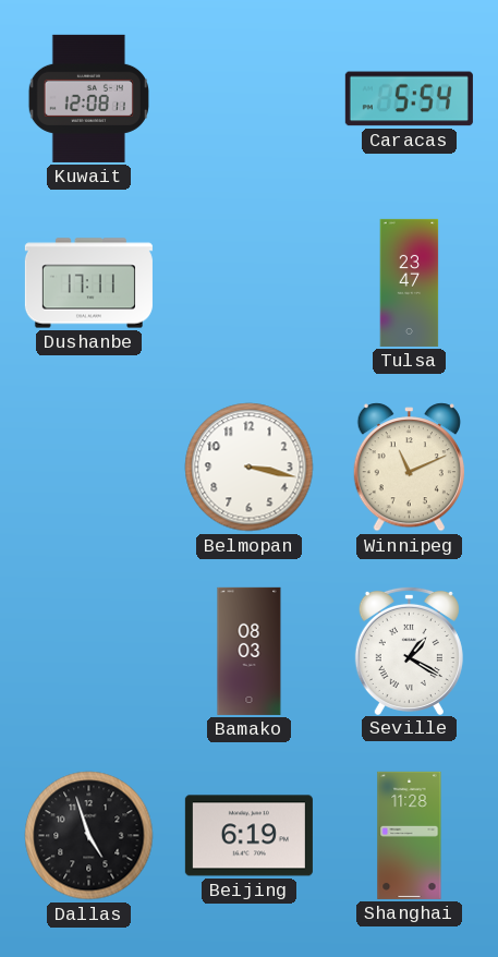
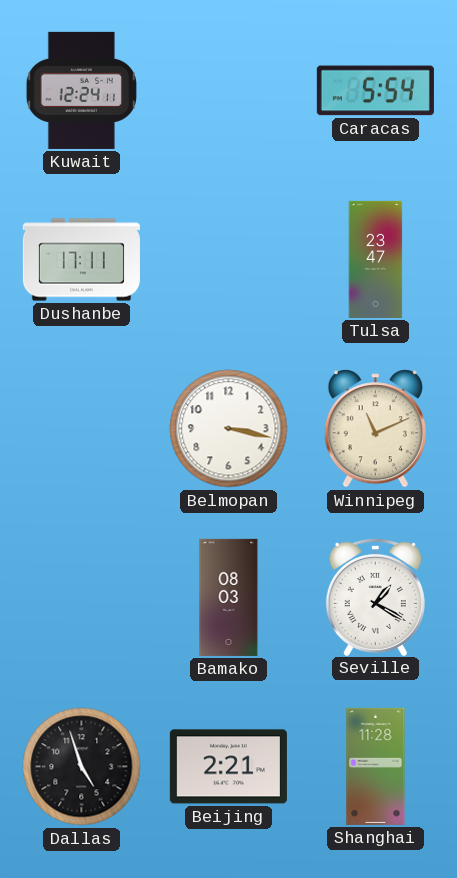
Kuwait: 12:08 -> 12:24
Beijing: 6:19 -> 2:21
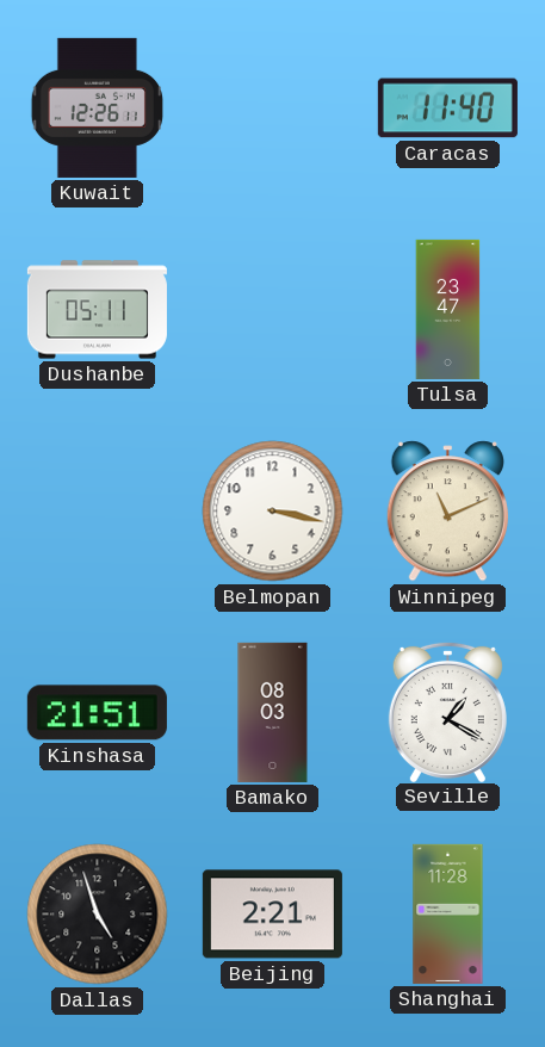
Kuwait: 12:24 -> 12:26
Caracas: 5:54 -> 11:40
Dushanbe: 17:11 -> 05:11
Kinshasa: none -> 21:51
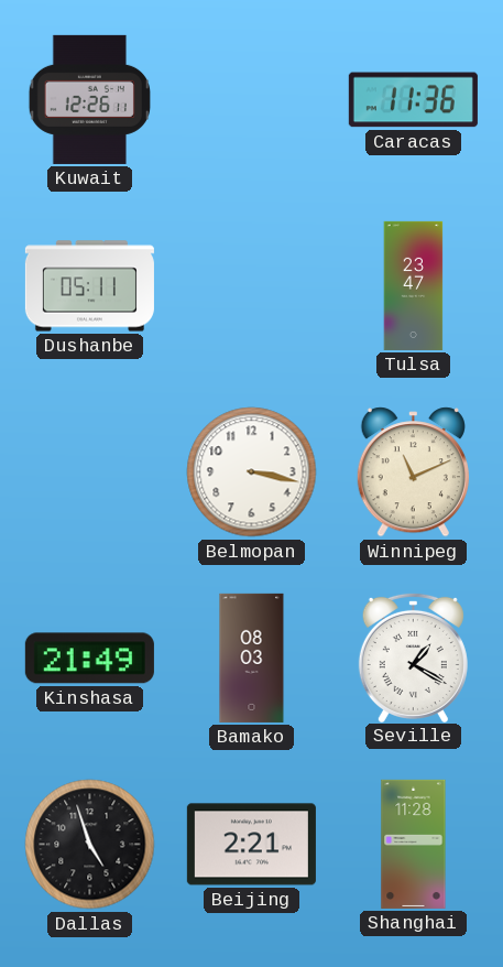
Caracas: 11:40 -> 11:36
Kinshasa: 21:51 -> 21:49
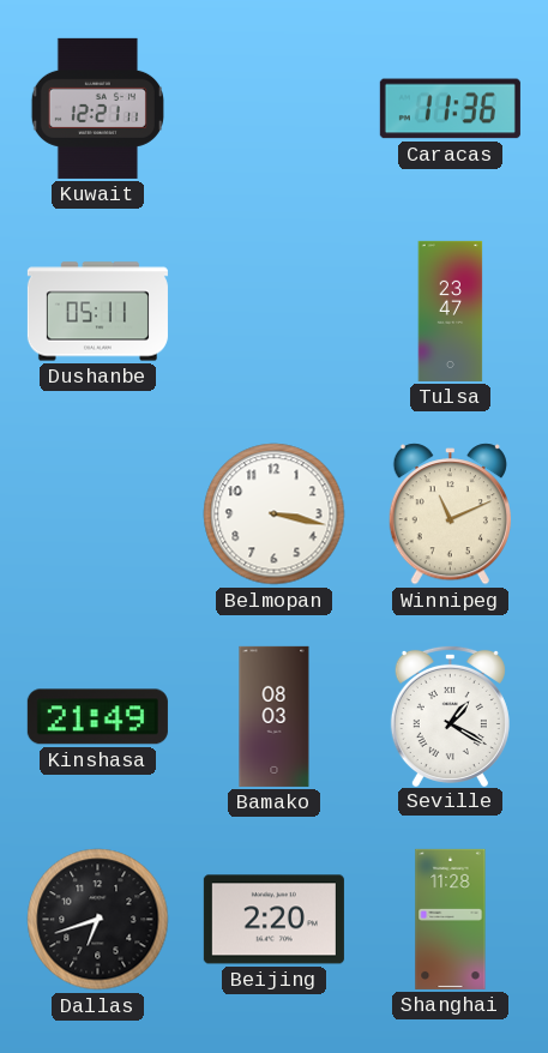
Kuwait: 12:26 -> 12:21
Dallas: 4:57 -> 6:42
Beijing: 2:21 -> 2:20
